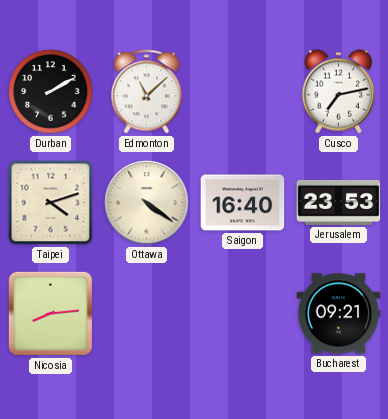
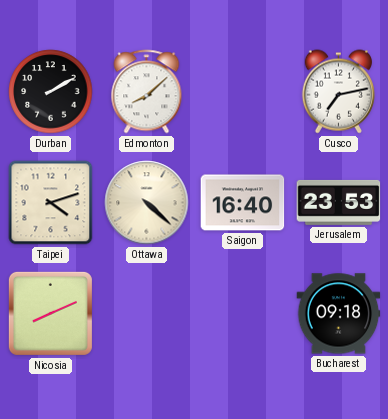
Edmonton: 11:08 -> 8:08
Ottawa: 4:21 -> 4:22
Nicosia: 8:14 -> 8:11
Bucharest: 09:21 -> 09:18
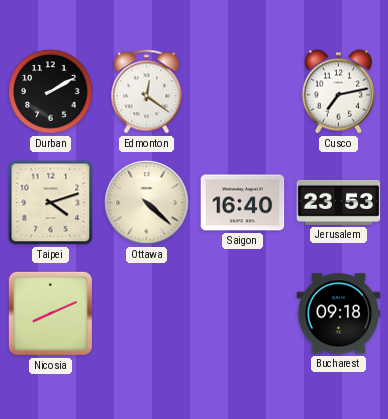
Edmonton: 8:08 -> 12:21
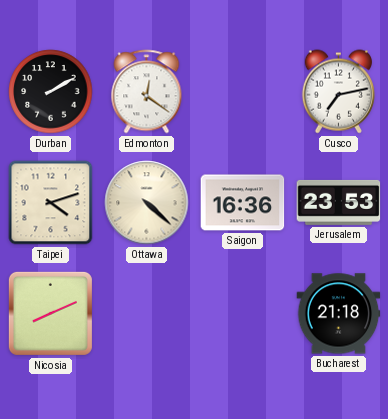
Saigon: 16:40 -> 16:36
Bucharest: 09:18 -> 21:18
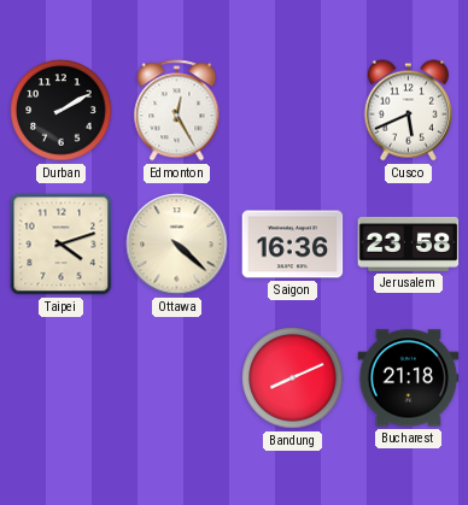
Edmonton: 12:21 -> 12:25
Cusco: 7:13 -> 5:41
Jerusalem: 23:53 -> 23:58
Nicosia: 8:11 -> none
Bandung: none -> 8:11
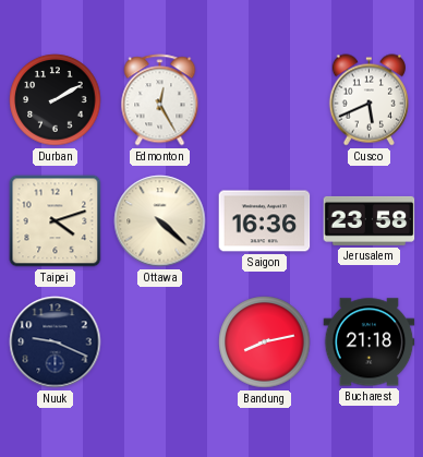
Nuuk: none -> 9:19
Bandung: 8:11 -> 8:13
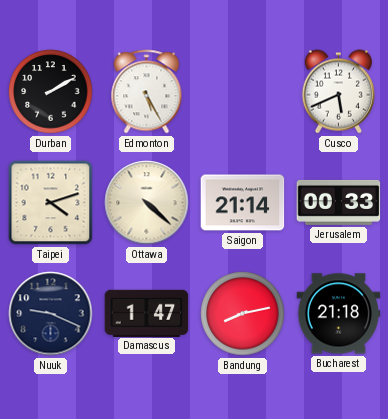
Edmonton: 12:25 -> 5:25
Saigon: 16:36 -> 21:14
Jerusalem: 23:58 -> 00:33
Damascus: none -> 1:47
